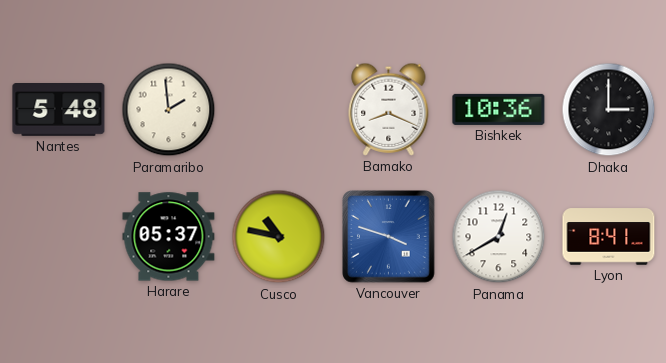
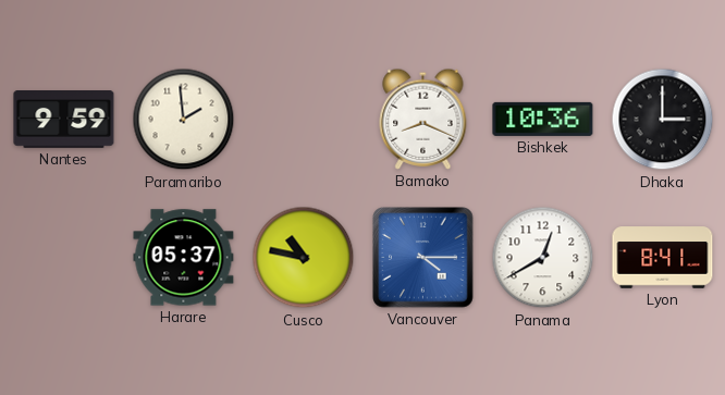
Nantes: 5:48 -> 9:59
Vancouver: 3:48 -> 4:15
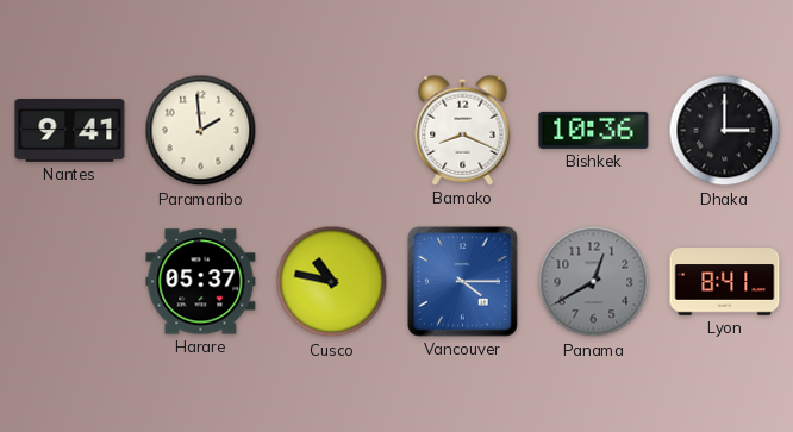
Nantes: 9:59 -> 9:41
Panama dial: white -> grey
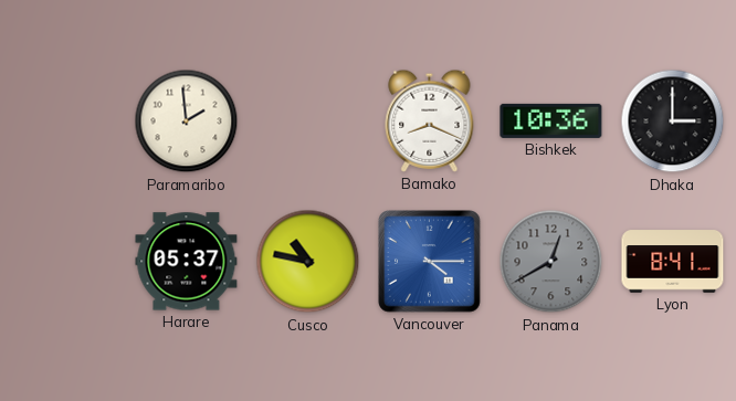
Nantes: 9:41 -> none
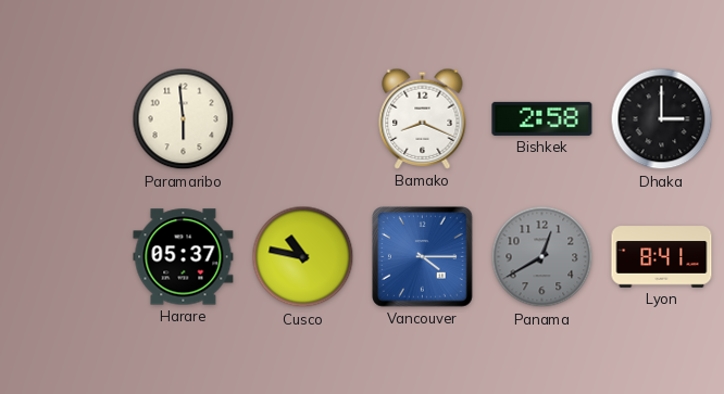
Paramaribo: 1:59 -> 5:59
Bishkek: 10:36 -> 2:58
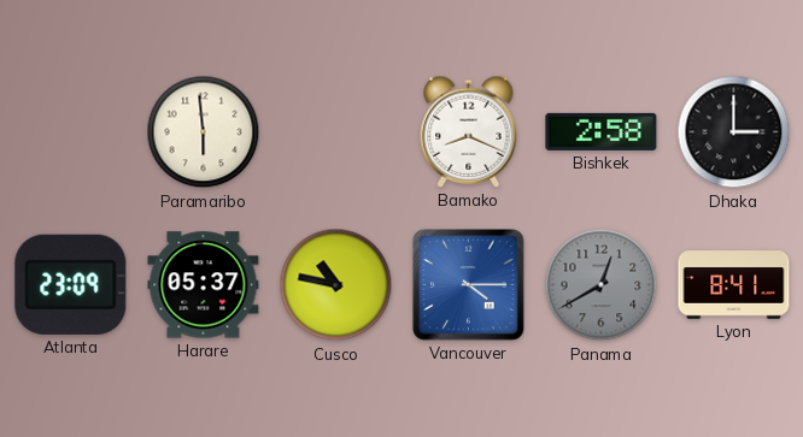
Atlanta: none -> 23:09
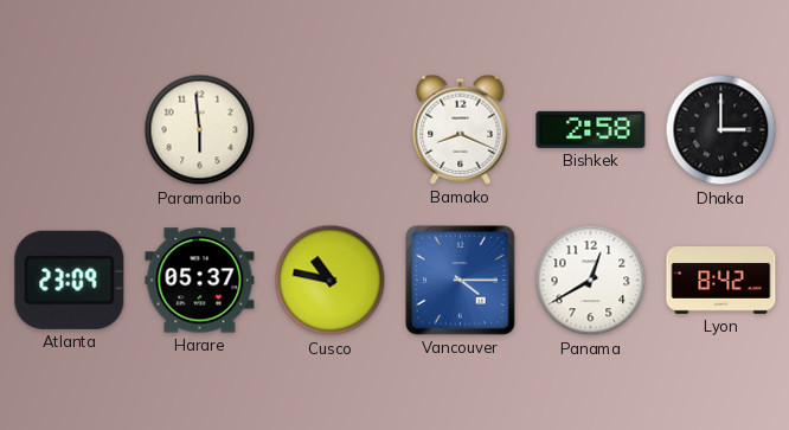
Panama dial: grey -> white
Lyon: 8:41 -> 8:42
